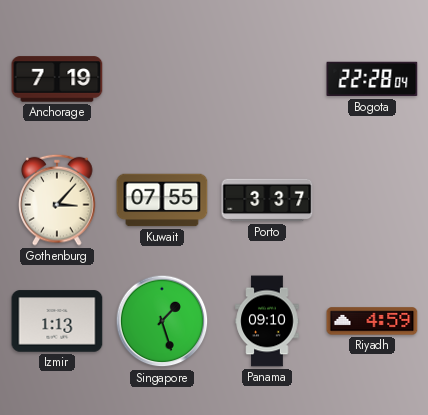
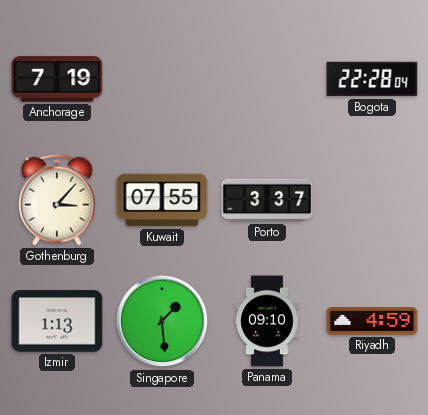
Singapore: 1:27 -> 1:29
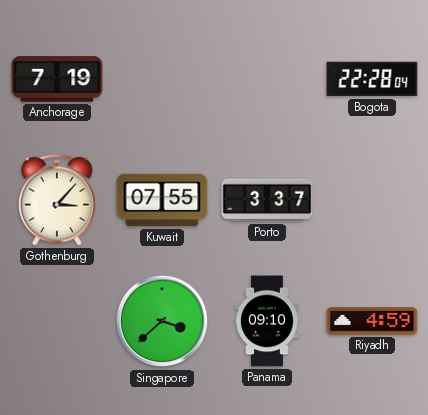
Izmir: 1:13 -> none
Singapore: 1:29 -> 3:38
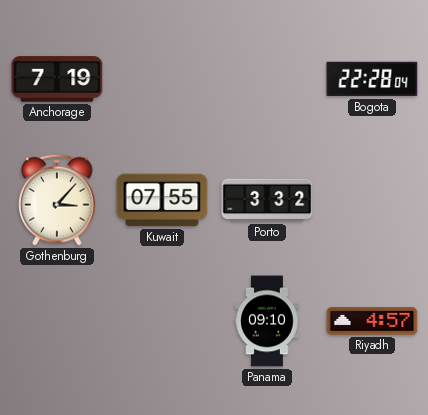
Porto: 3:37 -> 3:32
Singapore: 3:38 -> none
Riyadh: 4:59 -> 4:57
